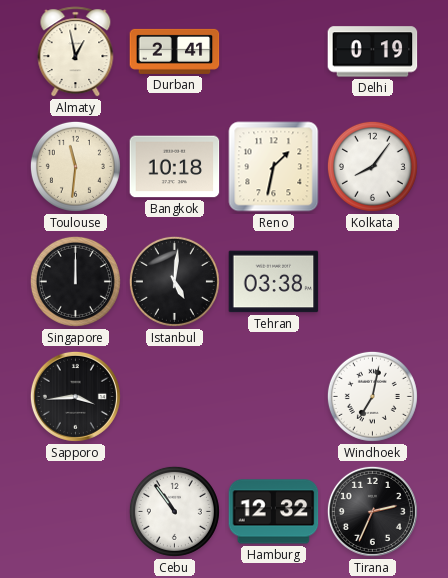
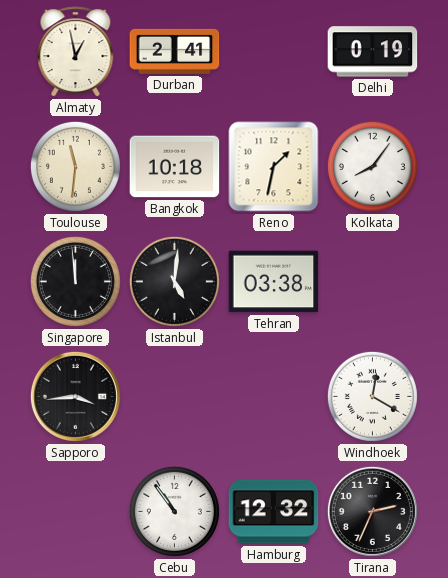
Singapore: 12:00 -> 11:59
Windhoek: 7:02 -> 12:20
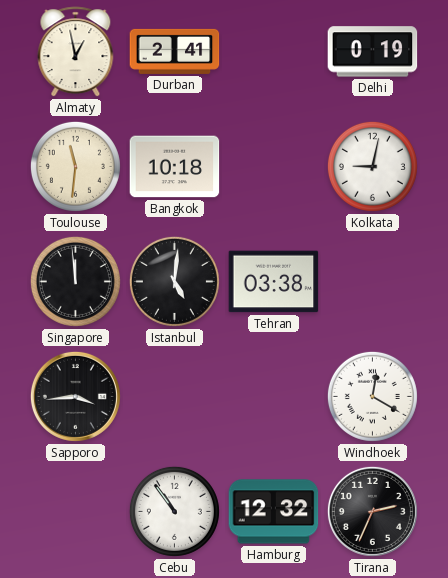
Reno: 1:32 -> none
Kolkata: 8:06 -> 9:02
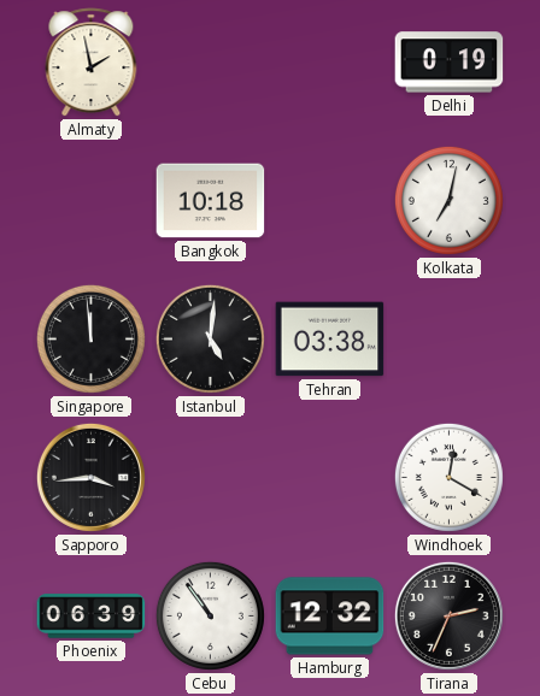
Almaty: 12:58 -> 1:58
Durban: 2:41 -> none
Toulouse: 11:31 -> none
Kolkata: 9:02 -> 7:02
Phoenix: none -> 06:39
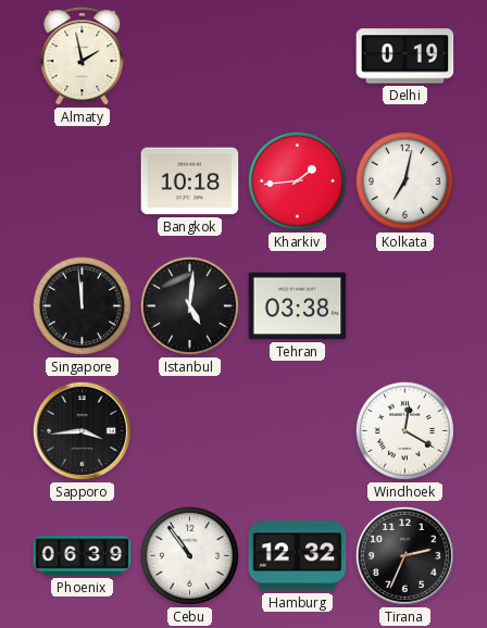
Kharkiv: none -> 1:44
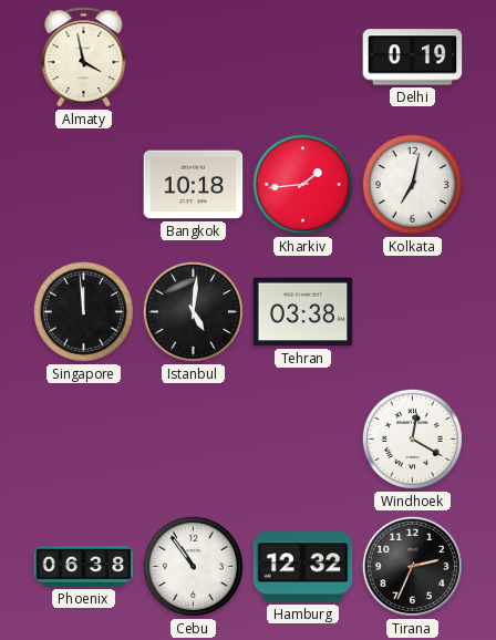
Almaty: 1:58 -> 3:58
Sapporo: 3:44 -> none
Phoenix: 06:39 -> 06:38
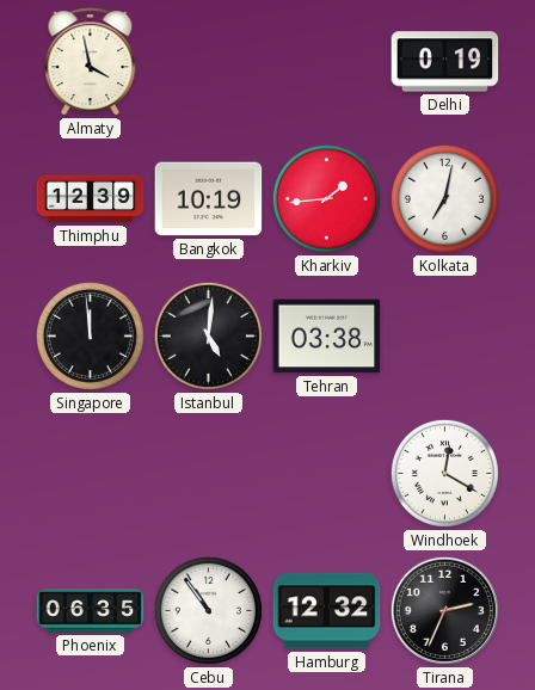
Thimphu: none -> 12:39
Bangkok: 10:18 -> 10:19
Phoenix: 06:38 -> 06:35
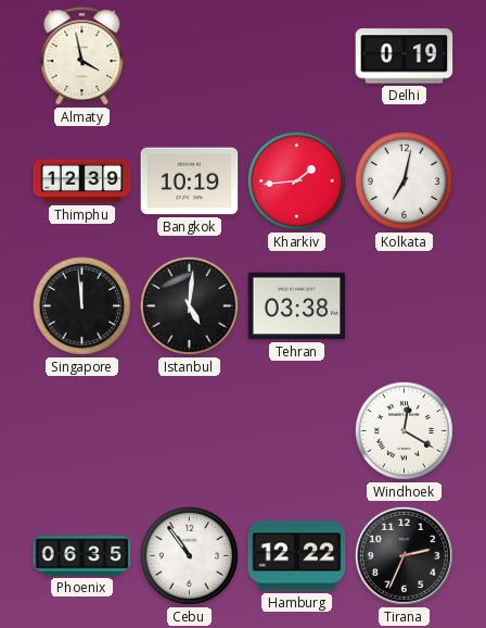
Hamburg: 12:32 -> 12:22
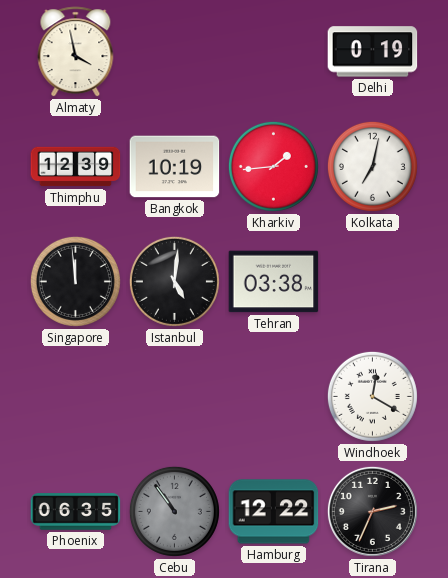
Cebu dial: white -> grey
